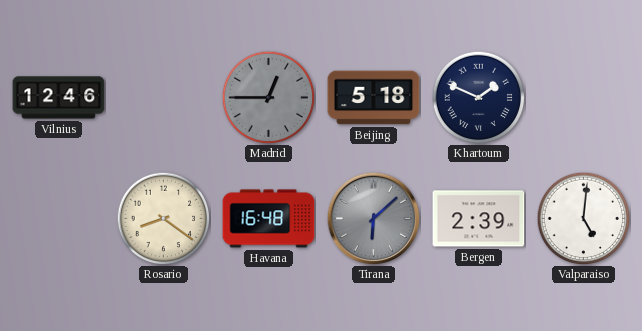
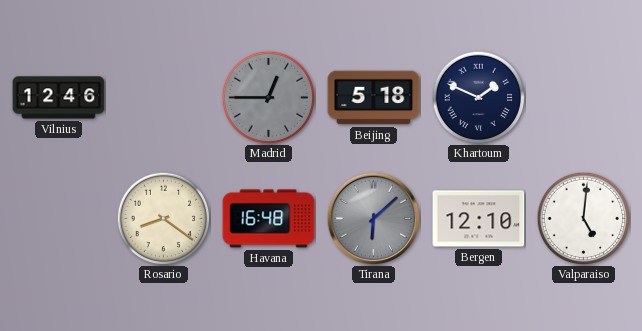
Bergen: 2:39 -> 12:10
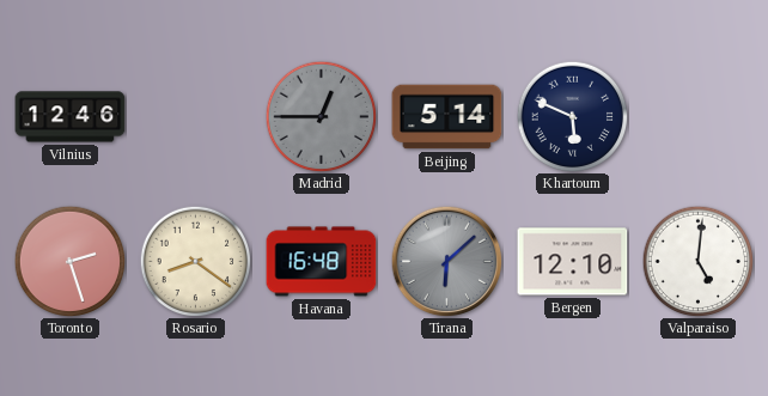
Beijing: 5:18 -> 5:14
Khartoum: 1:49 -> 5:49
Toronto: none -> 2:27
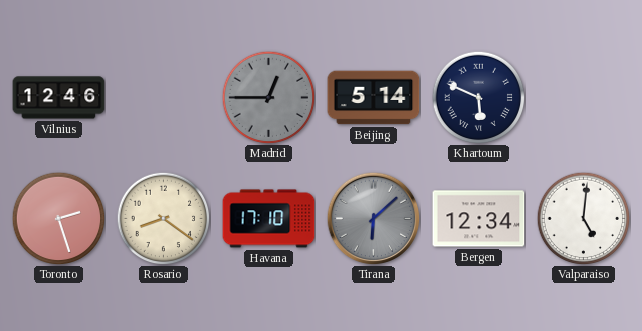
Havana: 16:48 -> 17:10
Bergen: 12:10 -> 12:34
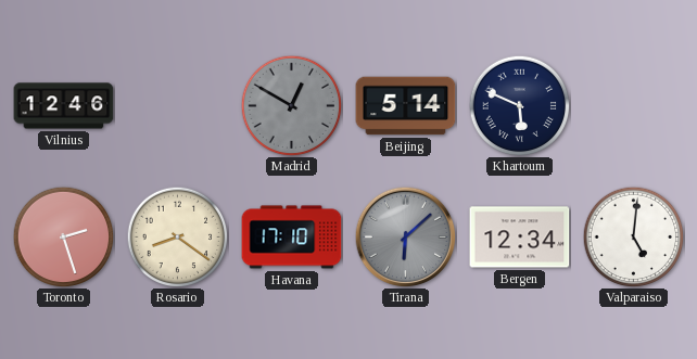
Madrid: 12:45 -> 12:50
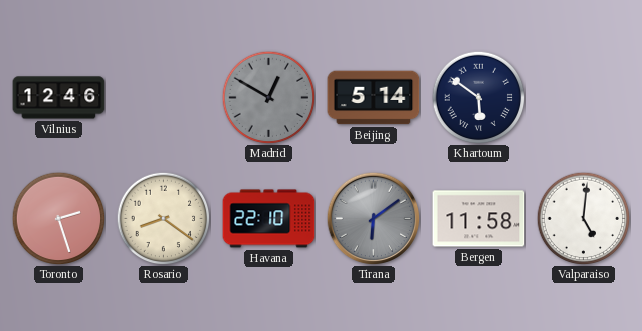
Khartoum: 5:49 -> 5:51
Havana: 17:10 -> 22:10
Tirana: 6:08 -> 6:09
Bergen: 12:34 -> 11:58
